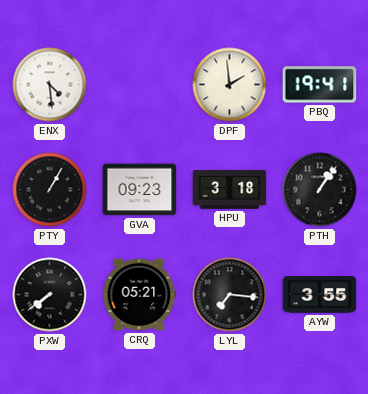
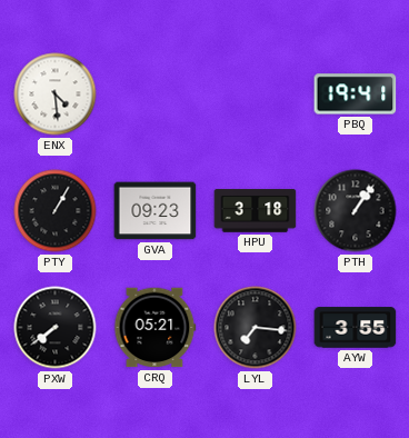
DPF: 1:59 -> none
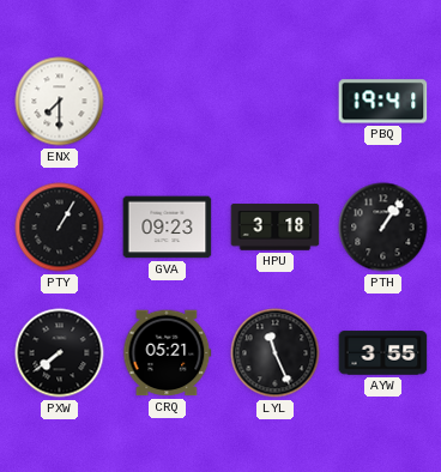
ENX: 4:29 -> 7:30
LYL: 7:16 -> 11:26
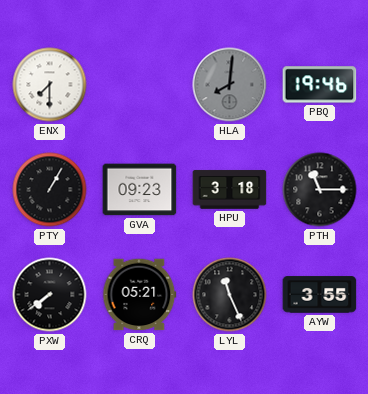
HLA: none -> 8:01
PBQ: 19:41 -> 19:46
PTH: 1:06 -> 11:15
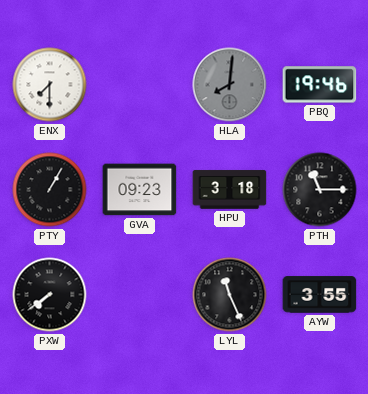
CRQ: 05:21 -> none
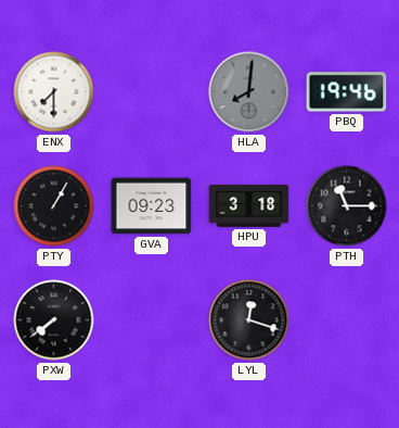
LYL: 11:26 -> 12:18
AYW: 3:55 -> none
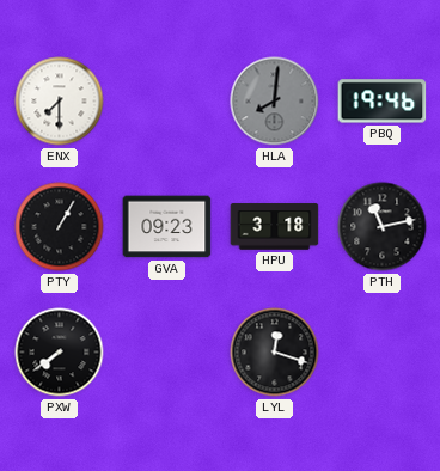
PTH: 11:15 -> 11:13
